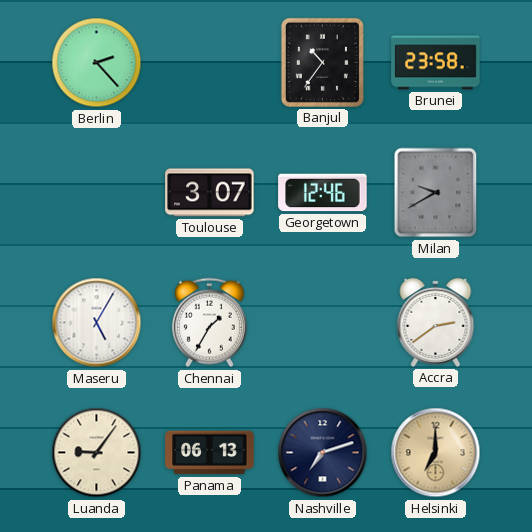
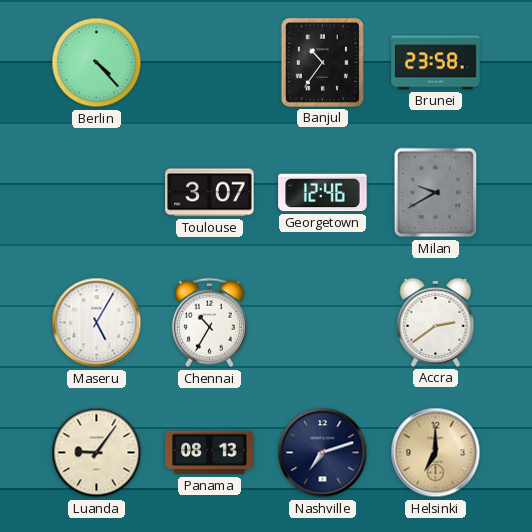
Berlin: 2:23 -> 4:23
Chennai: 1:35 -> 10:35
Panama: 06:13 -> 08:13
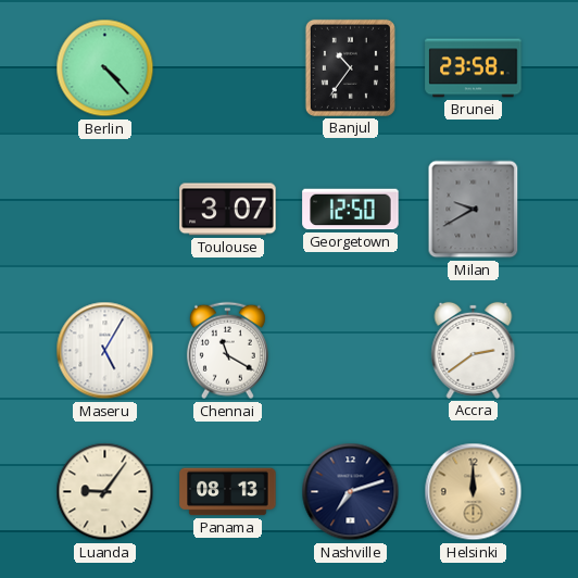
Georgetown: 12:46 -> 12:50
Chennai: 10:35 -> 11:20
Helsinki: 7:00 -> 12:00
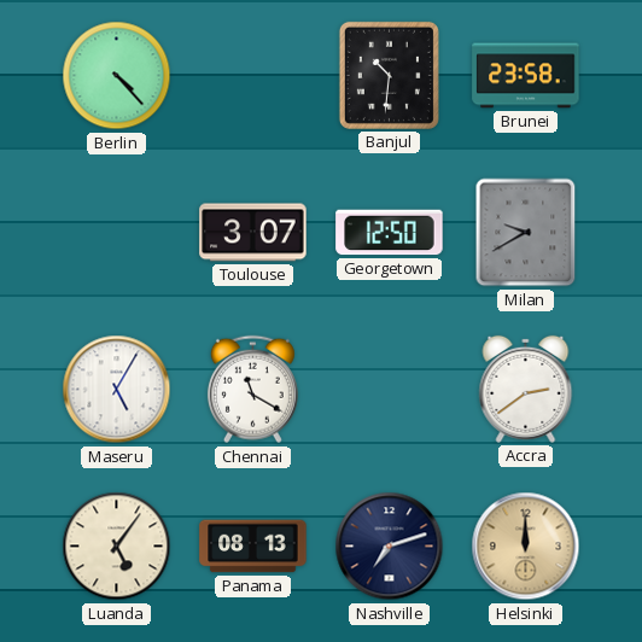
Banjul: 10:36 -> 10:31
Luanda: 9:06 -> 5:06
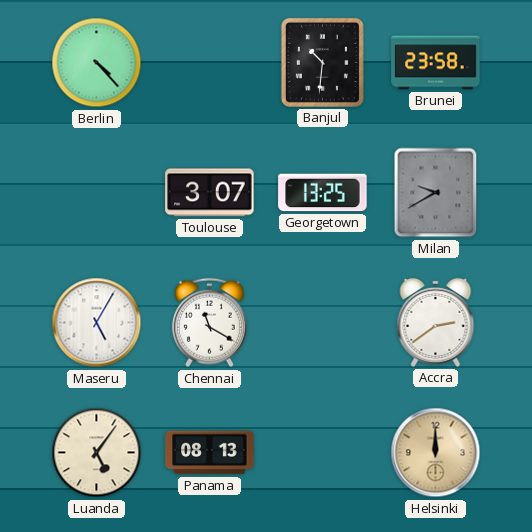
Georgetown: 12:50 -> 13:25
Nashville: 7:12 -> none
